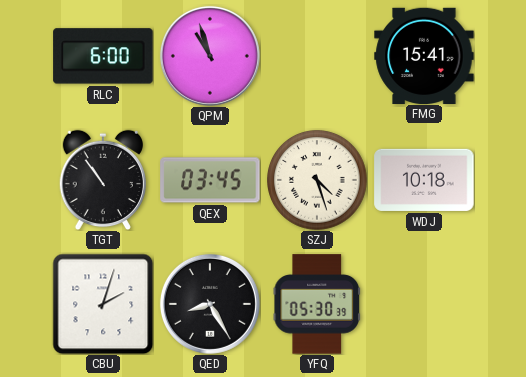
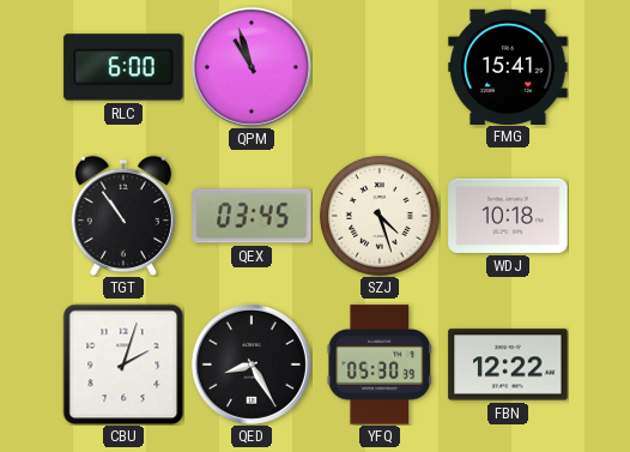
FBN: none -> 12:22
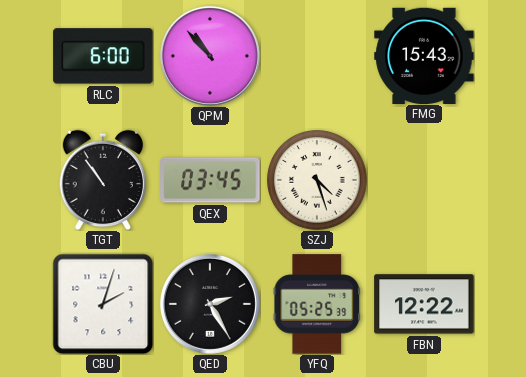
QPM: 10:57 -> 10:53
FMG: 15:41 -> 15:43
WDJ: 10:18 -> none
QED: 8:25 -> 2:25
YFQ: 05:30 -> 05:25
